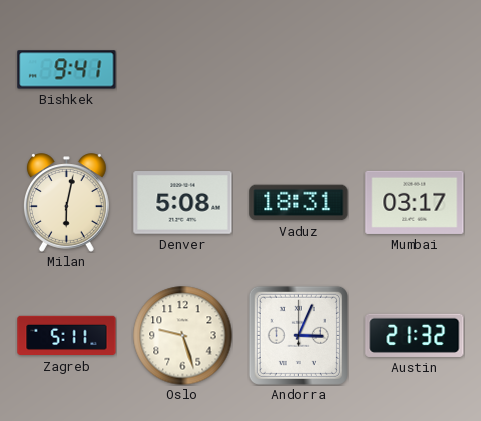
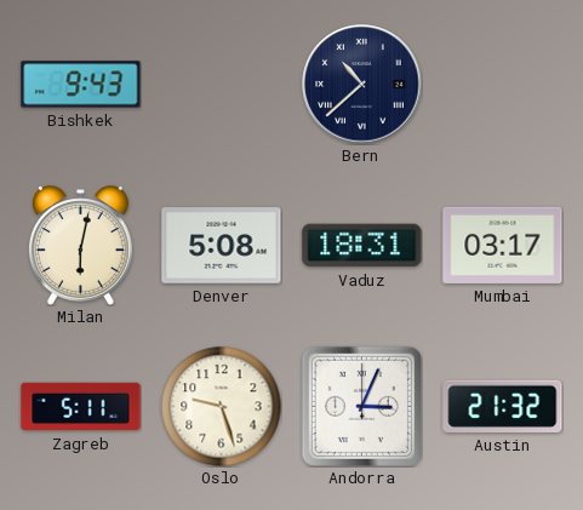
Bishkek: 9:41 -> 9:43
Bern: none -> 10:38
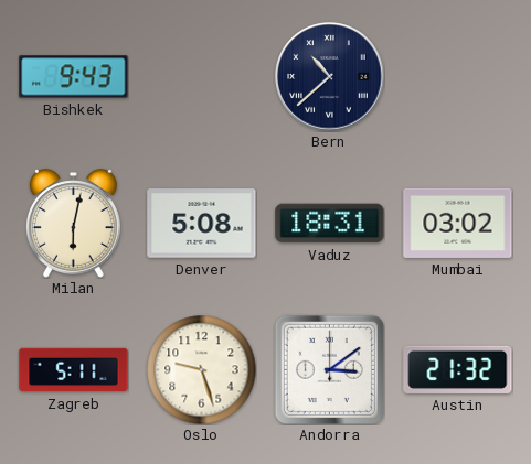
Mumbai: 03:17 -> 03:02
Andorra: 3:04 -> 3:09
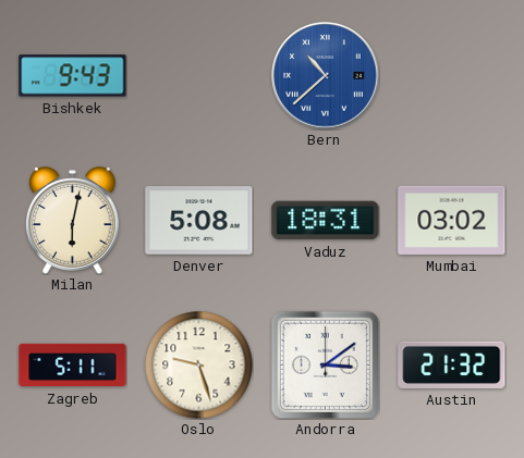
Bern dial: navy -> blue
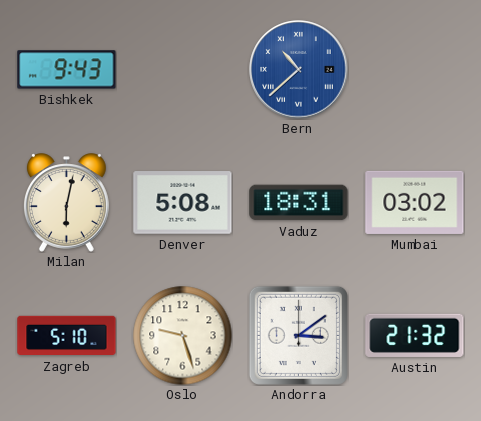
Zagreb: 5:11 -> 5:10
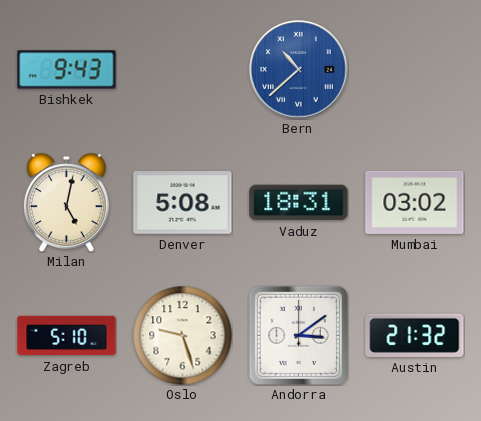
Milan: 6:02 -> 5:02
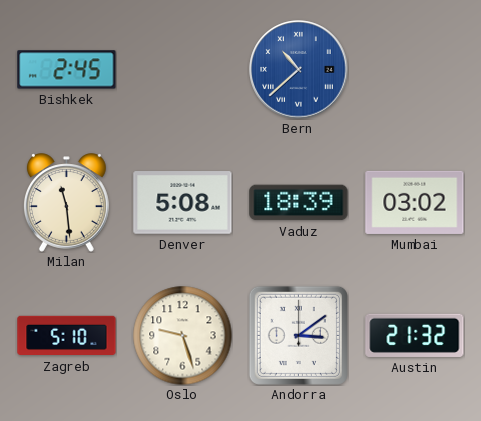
Bishkek: 9:43 -> 2:45
Milan: 5:02 -> 11:29
Vaduz: 18:31 -> 18:39
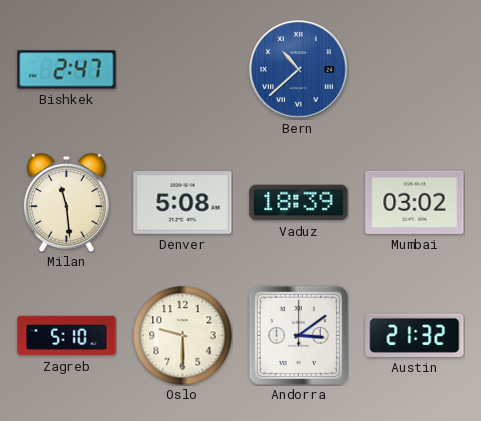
Bishkek: 2:45 -> 2:47
Oslo: 9:27 -> 9:30
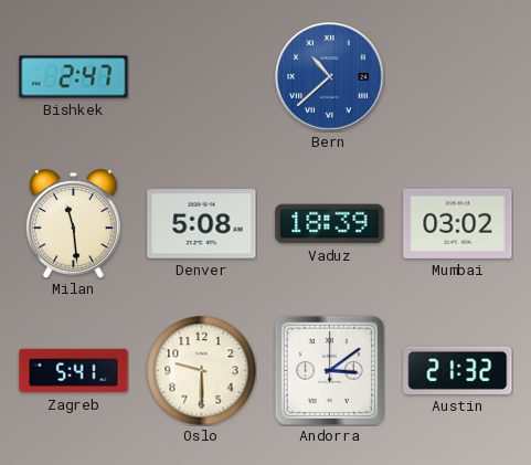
Zagreb: 5:10 -> 5:41
